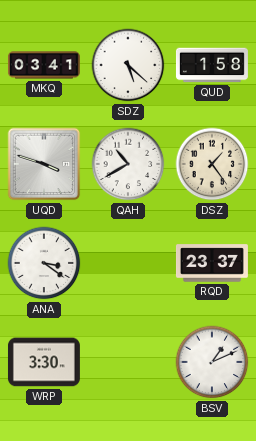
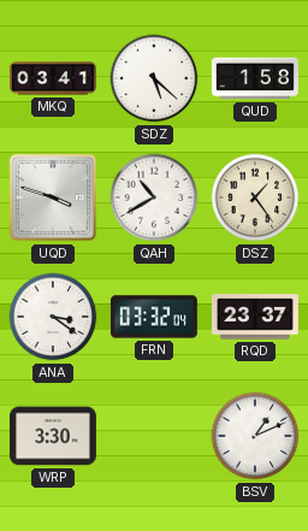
FRN: none -> 03:32
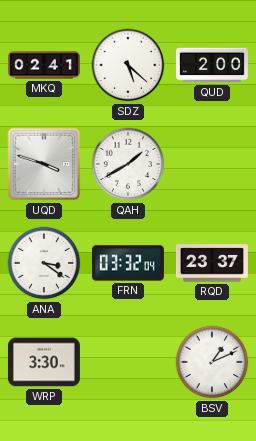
MKQ: 03:41 -> 02:41
QUD: 1:58 -> 2:00
QAH: 10:40 -> 1:40
DSZ: 1:24 -> none
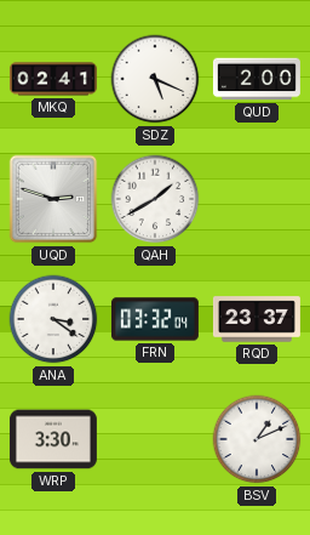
SDZ: 5:22 -> 5:19
UQD: 3:48 -> 2:48
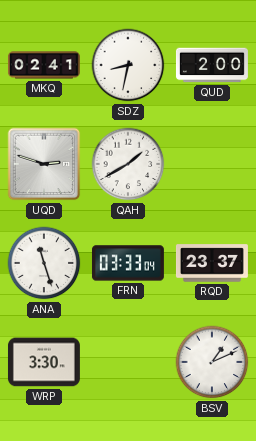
SDZ: 5:19 -> 8:32
ANA: 3:21 -> 11:27
FRN: 03:32 -> 03:33
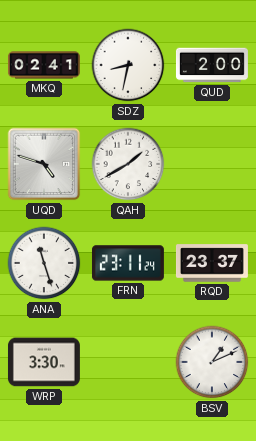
UQD: 2:48 -> 4:48
FRN: 03:33 -> 23:11
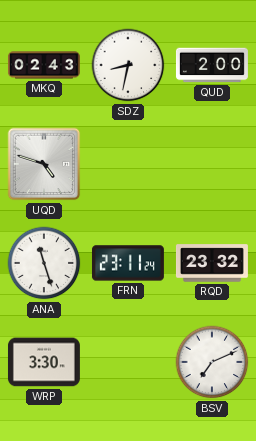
MKQ: 02:41 -> 02:43
QAH: 1:40 -> none
RQD: 23:37 -> 23:32
BSV: 1:11 -> 7:11
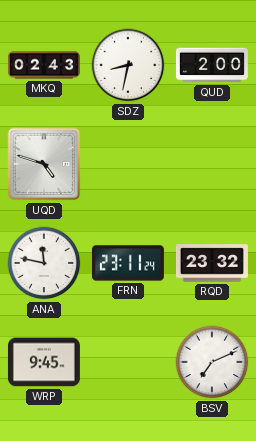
ANA: 11:27 -> 11:47
WRP: 3:30 -> 9:45
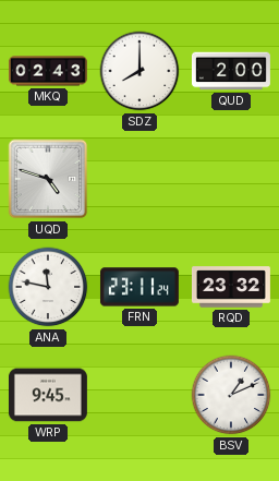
SDZ: 8:32 -> 8:00
BSV: 7:11 -> 1:11
